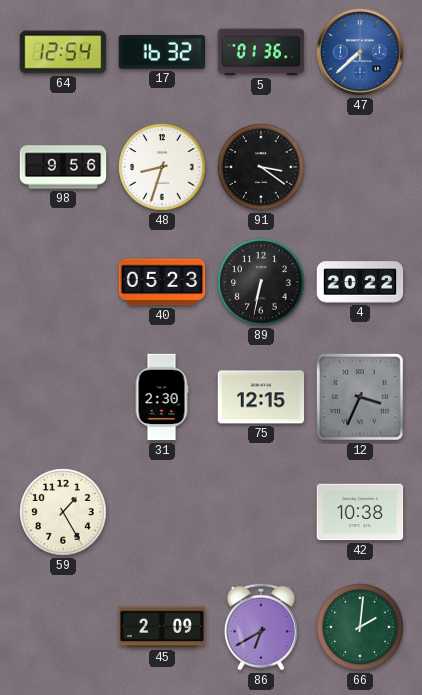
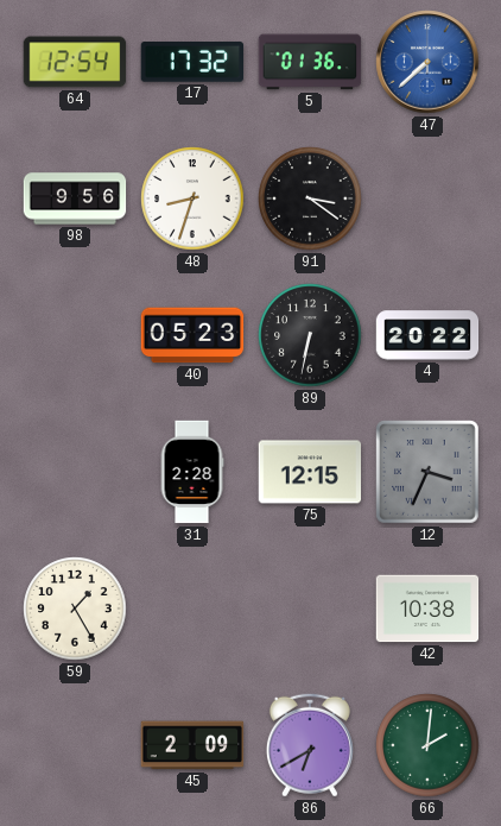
17: 16:32 -> 17:32
31: 2:30 -> 2:28
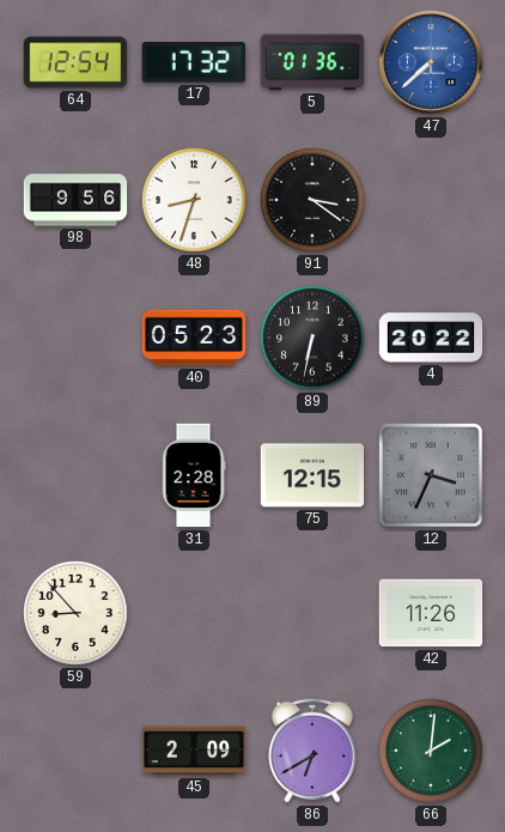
59: 1:25 -> 8:53
42: 10:38 -> 11:26
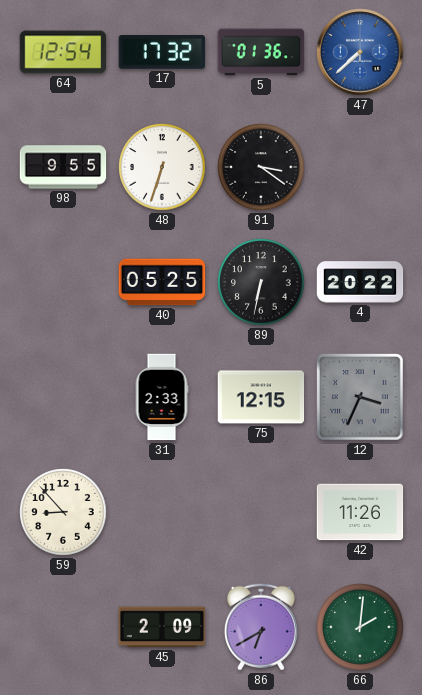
98: 9:56 -> 9:55
48: 8:33 -> 6:33
40: 05:23 -> 05:25
31: 2:28 -> 2:33
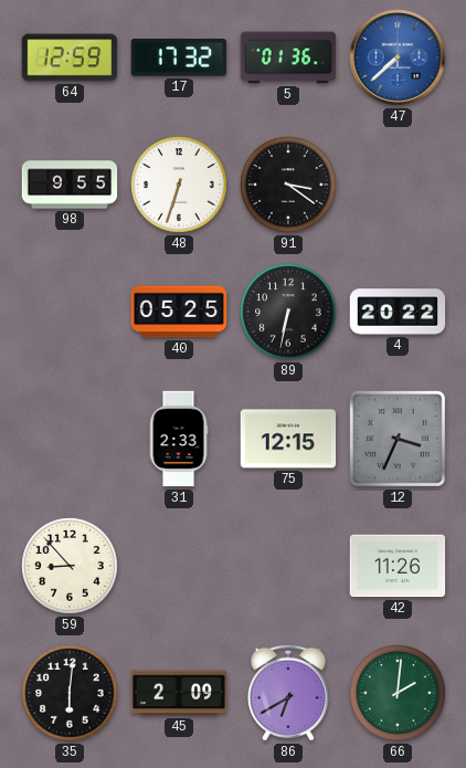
64: 12:54 -> 12:59
35: none -> 6:01
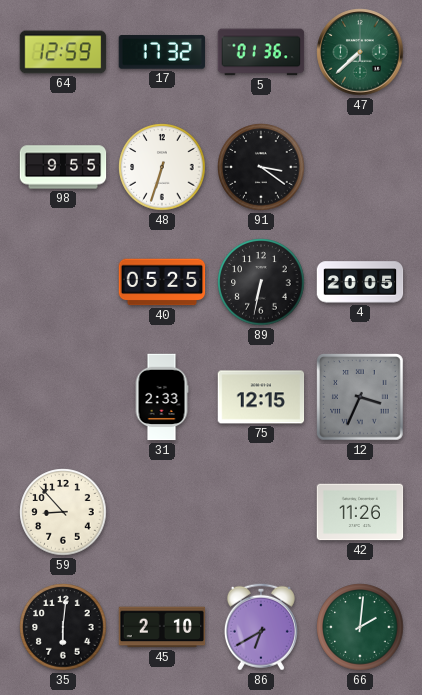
47 dial: blue -> green
4: 20:22 -> 20:05
45: 2:09 -> 2:10
